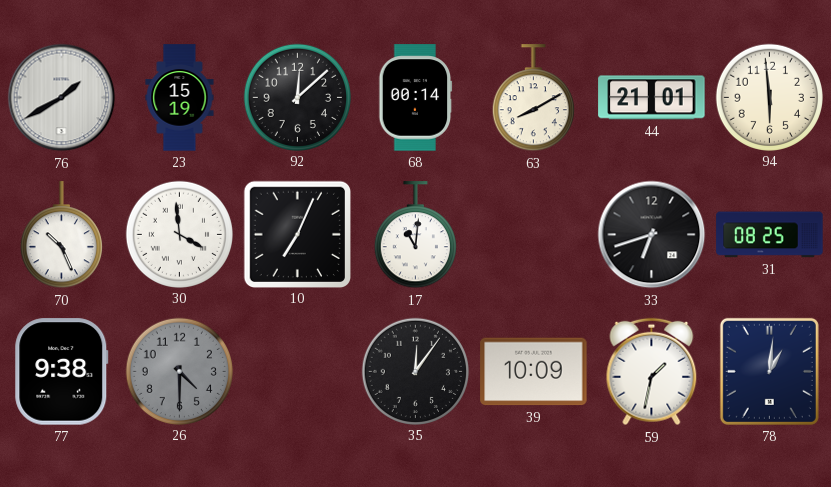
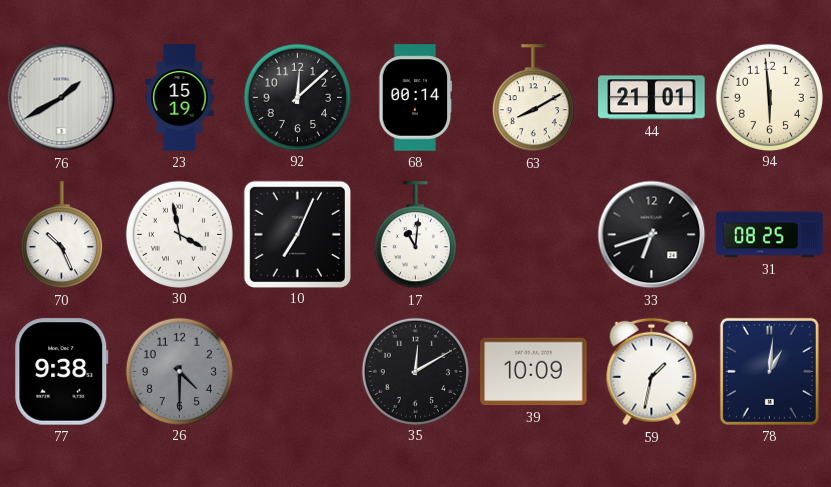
30: 3:59 -> 3:58
35: 12:06 -> 12:10
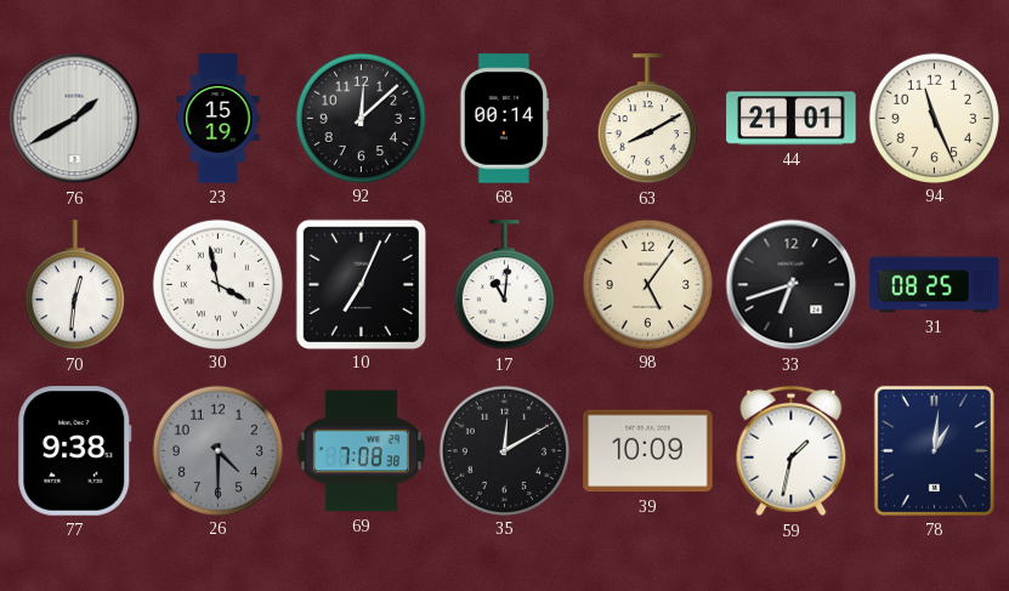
94: 5:59 -> 11:26
70: 10:26 -> 12:31
98: none -> 5:06
69: none -> 7:08
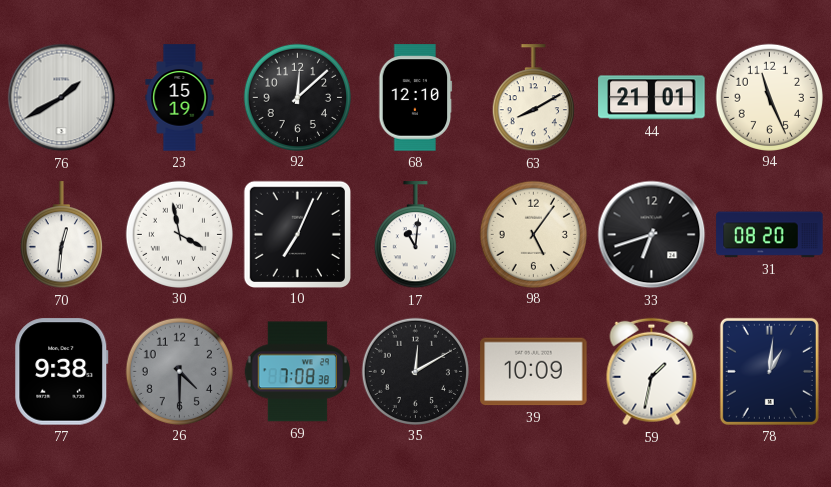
68: 00:14 -> 12:10
31: 08:25 -> 08:20
